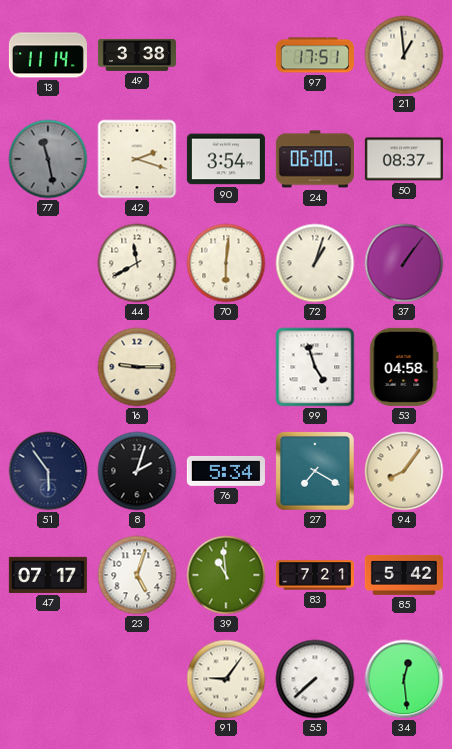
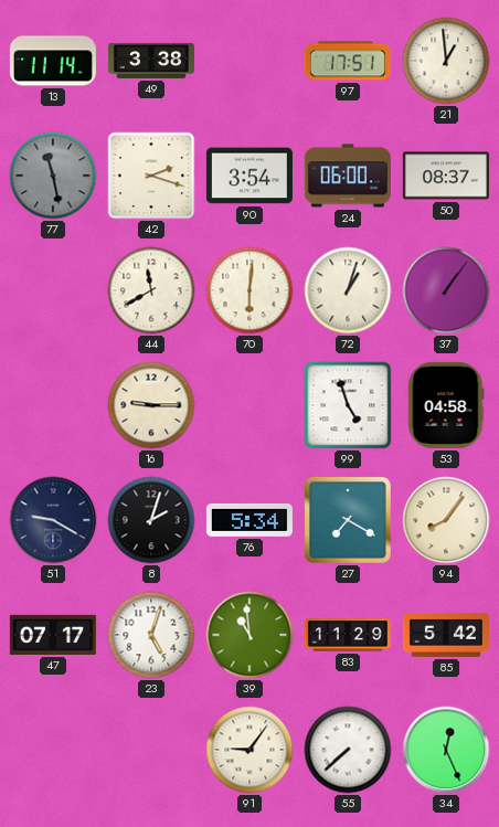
51: 5:54 -> 9:20
83: 7:21 -> 11:29
34: 12:29 -> 12:26
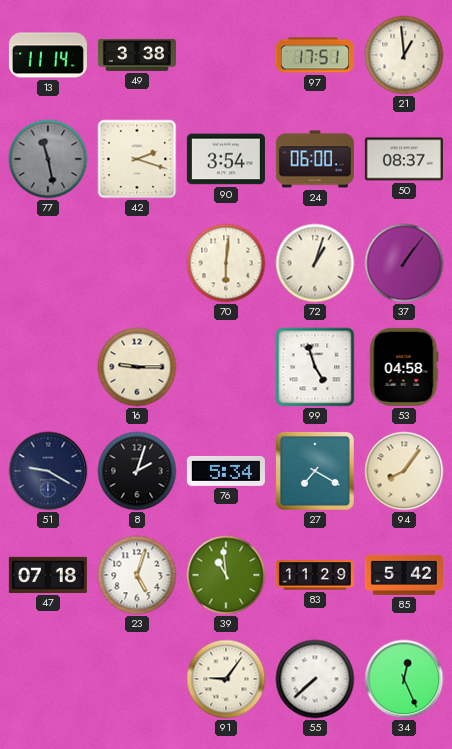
44: 11:40 -> none
47: 07:17 -> 07:18
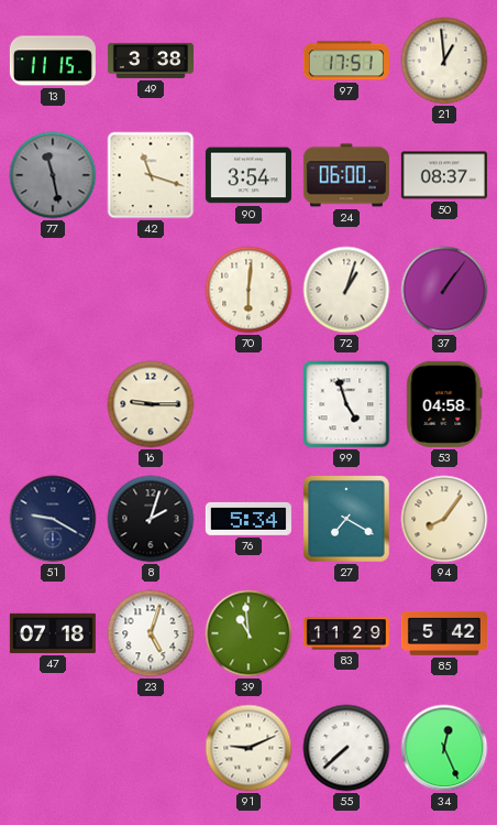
13: 11:14 -> 11:15
42: 2:18 -> 11:18
91: 9:06 -> 9:11
